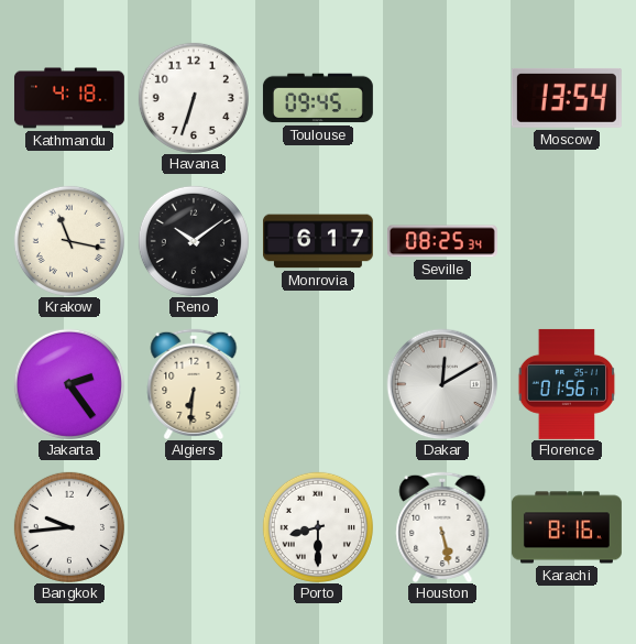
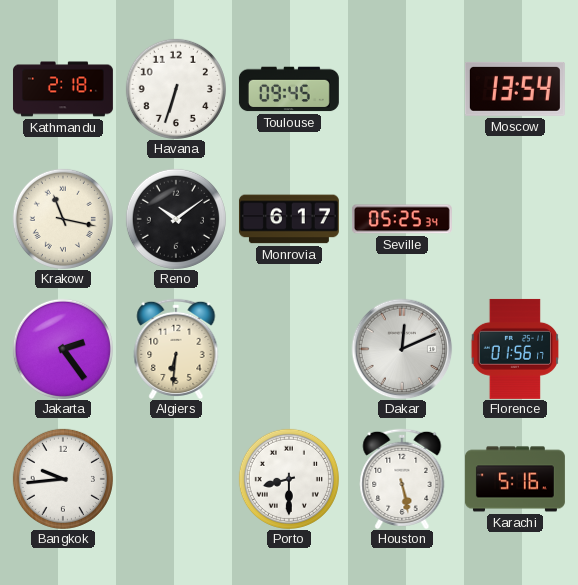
Kathmandu: 4:18 -> 2:18
Seville: 08:25 -> 05:25
Dakar: 12:10 -> 12:11
Karachi: 8:16 -> 5:16
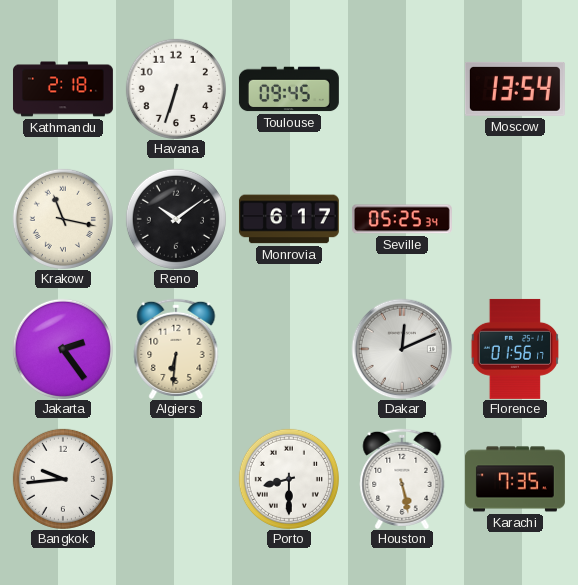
Karachi: 5:16 -> 7:35
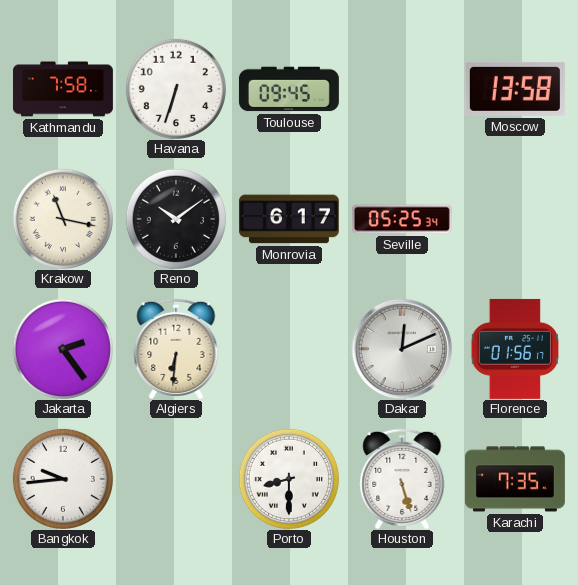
Kathmandu: 2:18 -> 7:58
Moscow: 13:54 -> 13:58
Houston: 5:28 -> 5:27
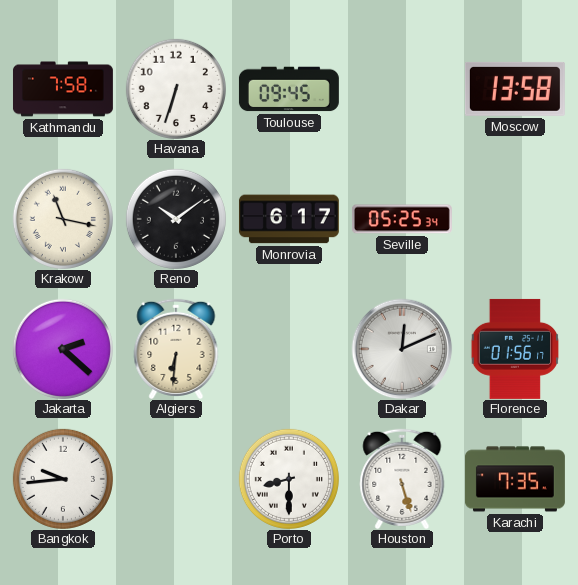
Jakarta: 2:24 -> 2:22
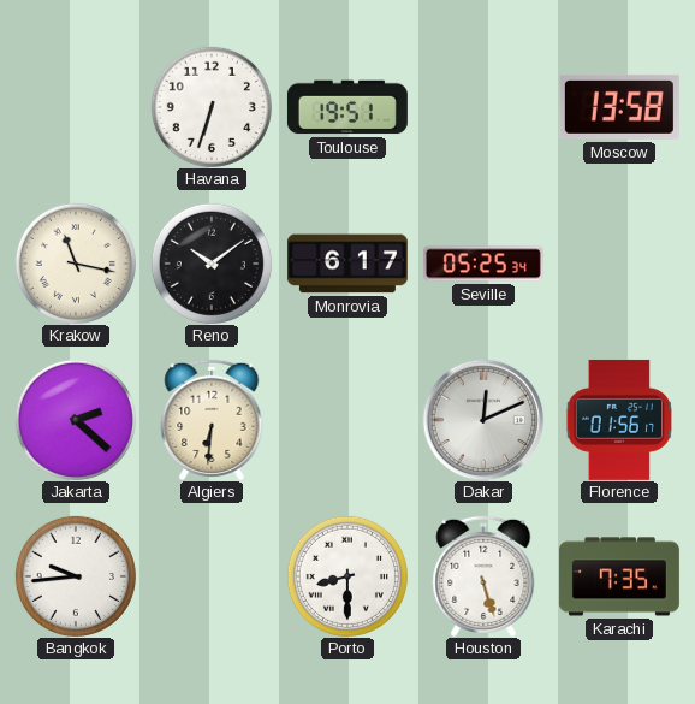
Kathmandu: 7:58 -> none
Toulouse: 09:45 -> 19:51
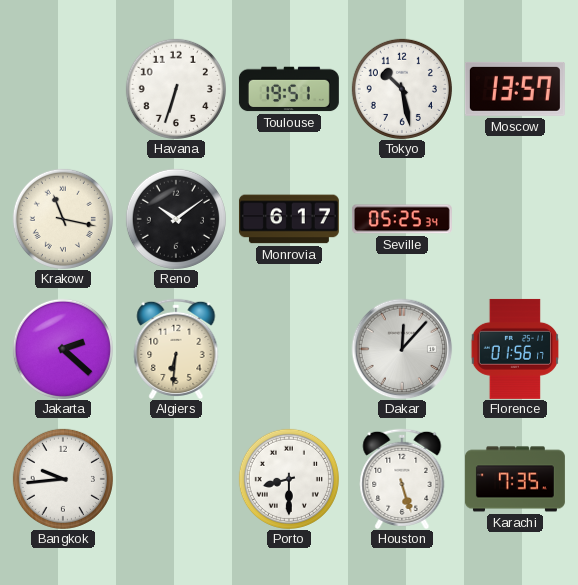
Tokyo: none -> 10:28
Moscow: 13:58 -> 13:57
Dakar: 12:11 -> 12:07
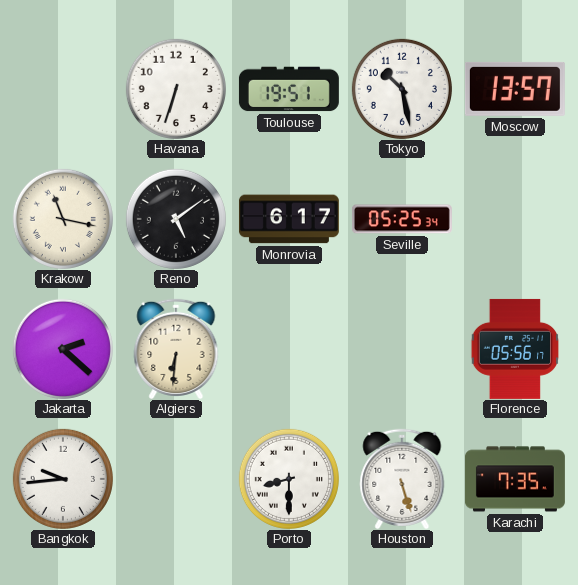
Reno: 10:09 -> 5:09
Dakar: 12:07 -> none
Florence: 01:56 -> 05:56
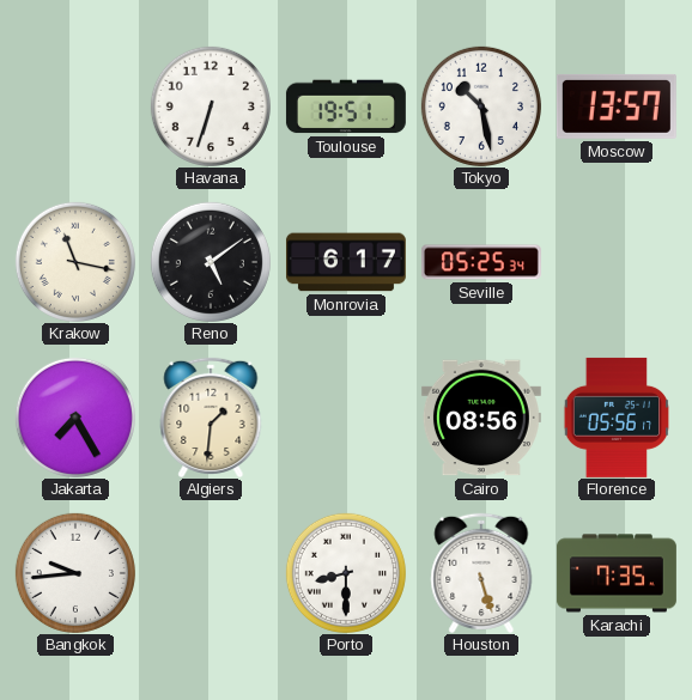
Jakarta: 2:22 -> 7:25
Algiers: 6:31 -> 1:31
Cairo: none -> 08:56
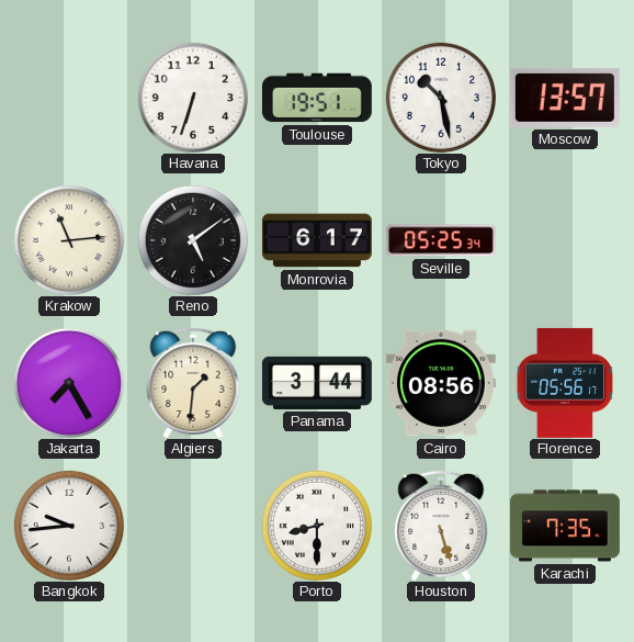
Krakow: 11:17 -> 11:14
Panama: none -> 3:44
